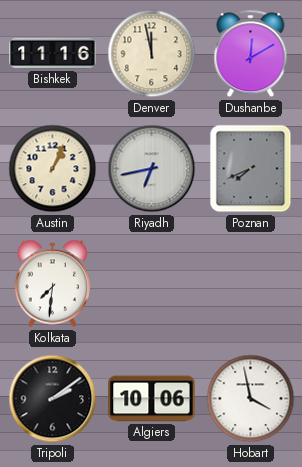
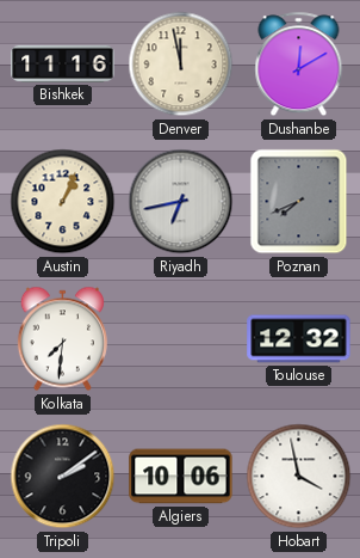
Toulouse: none -> 12:32
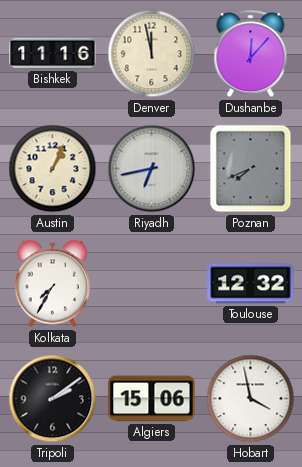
Dushanbe: 12:10 -> 12:07
Kolkata: 7:31 -> 7:35
Algiers: 10:06 -> 15:06
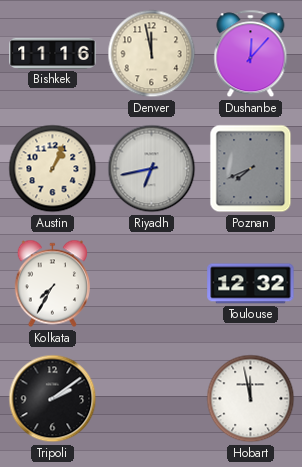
Algiers: 15:06 -> none
Hobart: 3:58 -> 11:58
